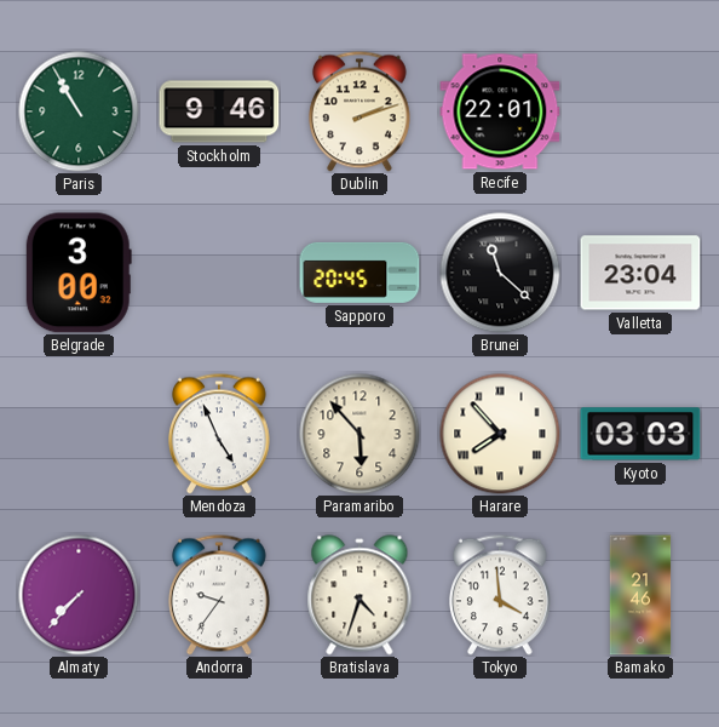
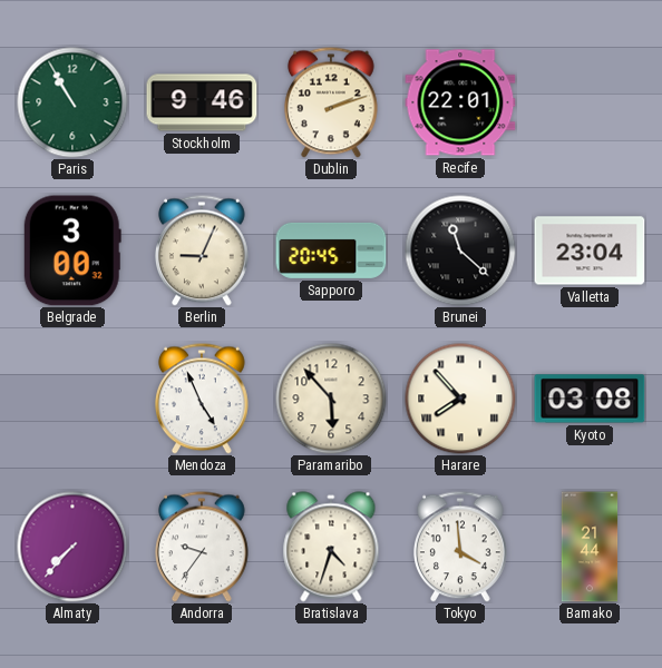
Berlin: none -> 9:04
Kyoto: 03:03 -> 03:08
Bamako: 21:46 -> 21:44
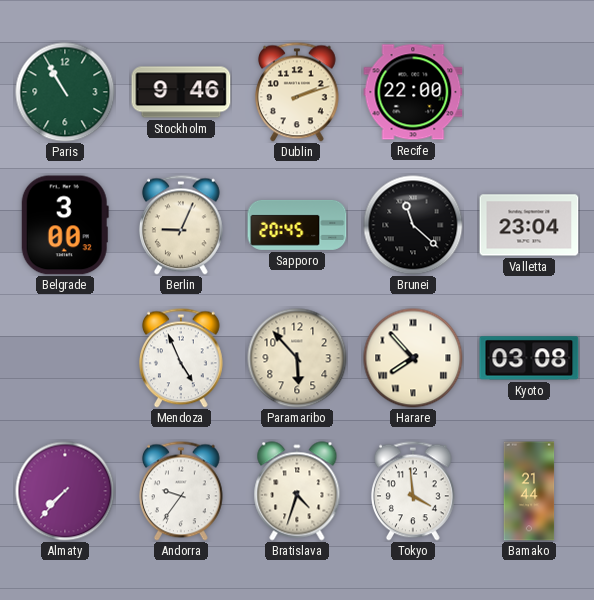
Recife: 22:01 -> 22:00
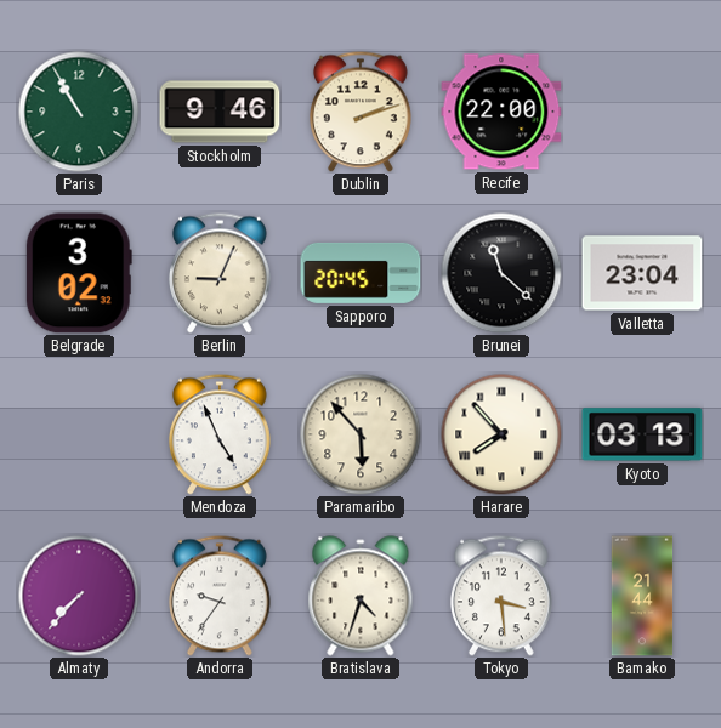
Belgrade: 3:00 -> 3:02
Kyoto: 03:08 -> 03:13
Tokyo: 3:59 -> 3:29
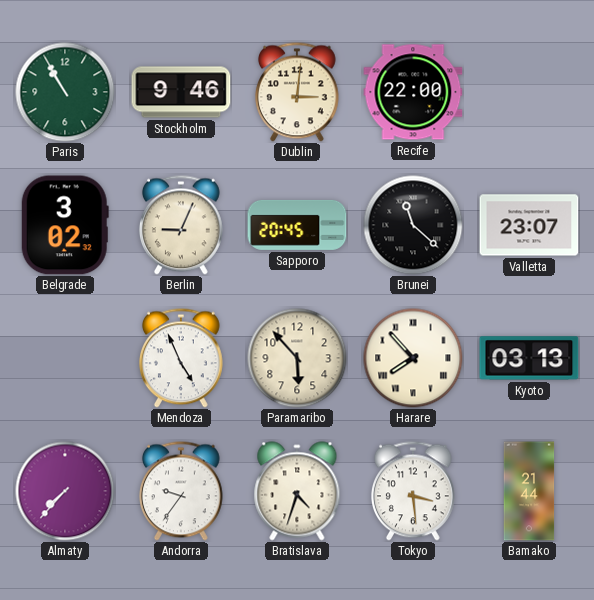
Dublin: 2:12 -> 3:01
Valletta: 23:04 -> 23:07
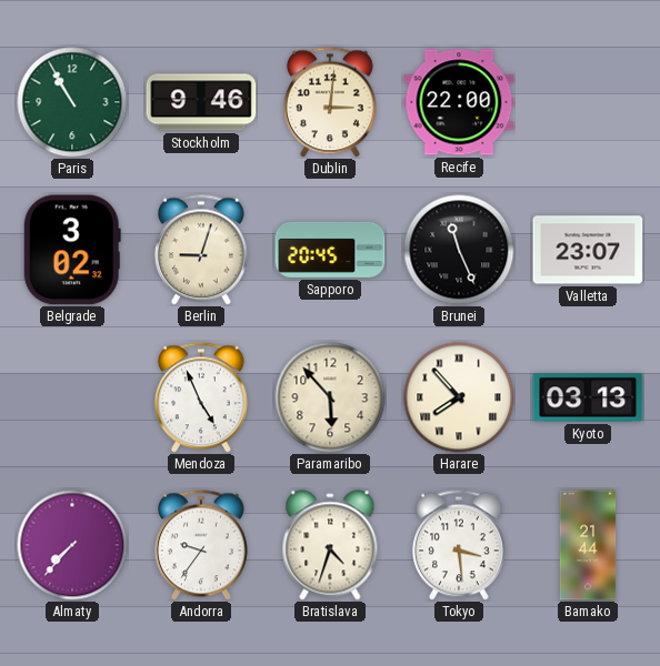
Berlin: 9:04 -> 9:03
Brunei: 11:22 -> 11:26
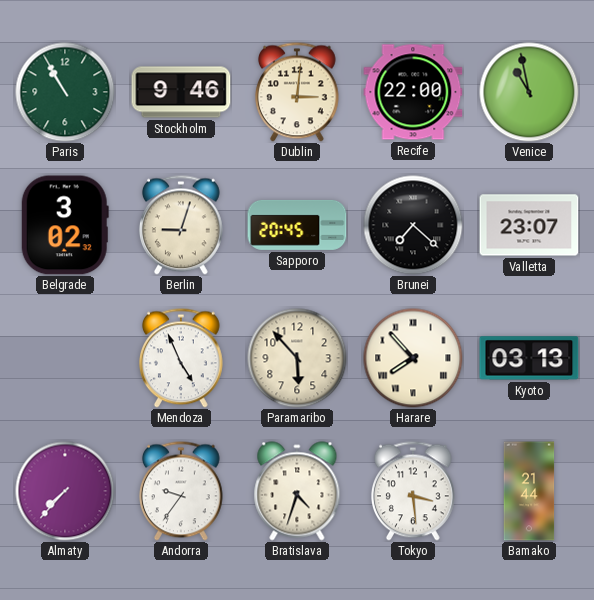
Venice: none -> 10:58
Brunei: 11:26 -> 7:22
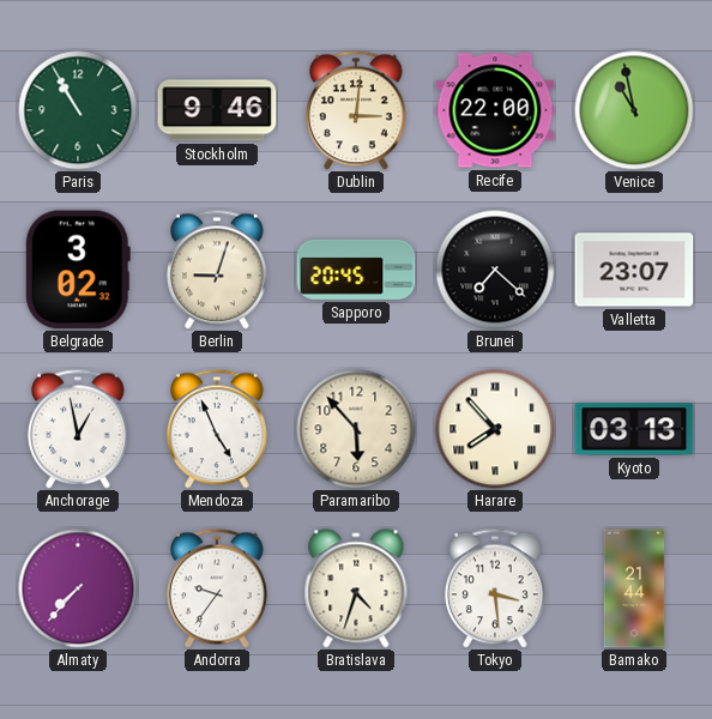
Anchorage: none -> 12:58
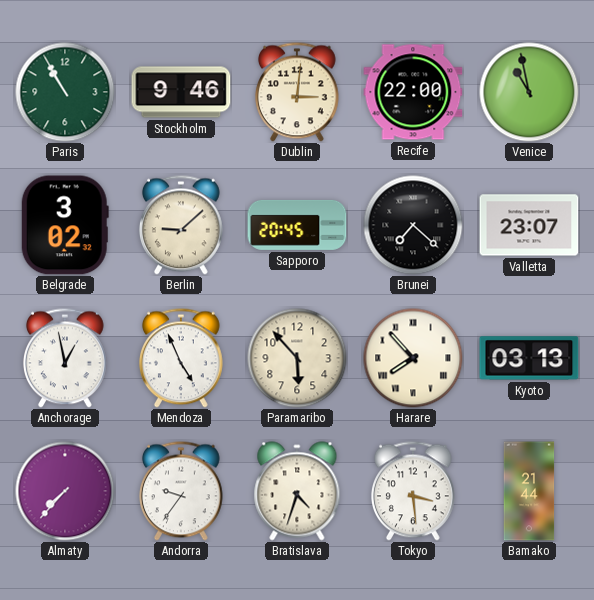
Berlin: 9:03 -> 9:08
